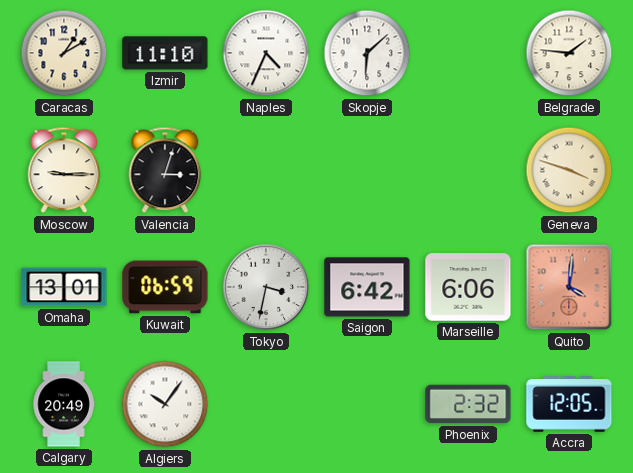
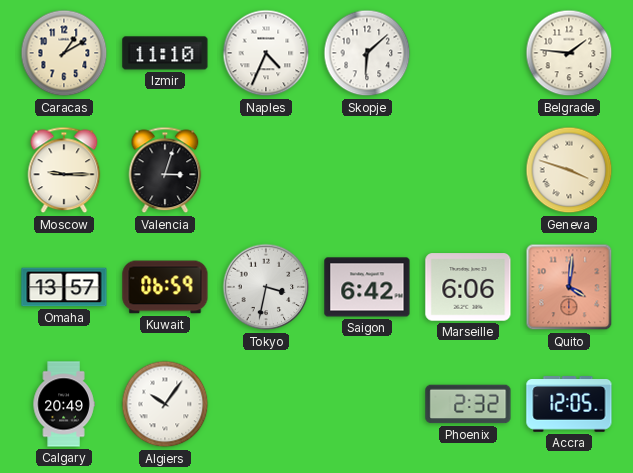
Omaha: 13:01 -> 13:57
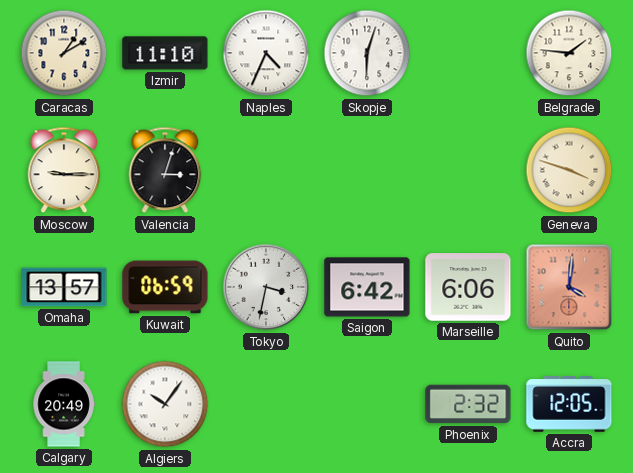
Skopje: 6:08 -> 6:03
